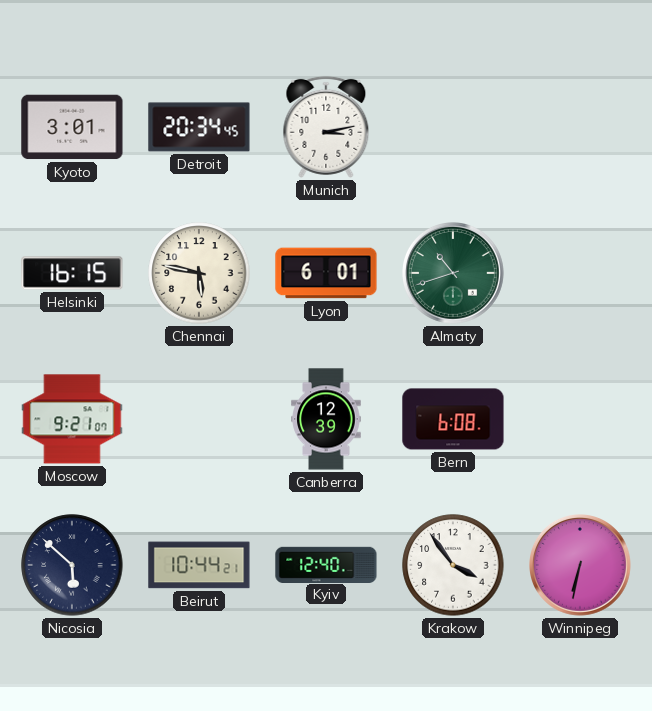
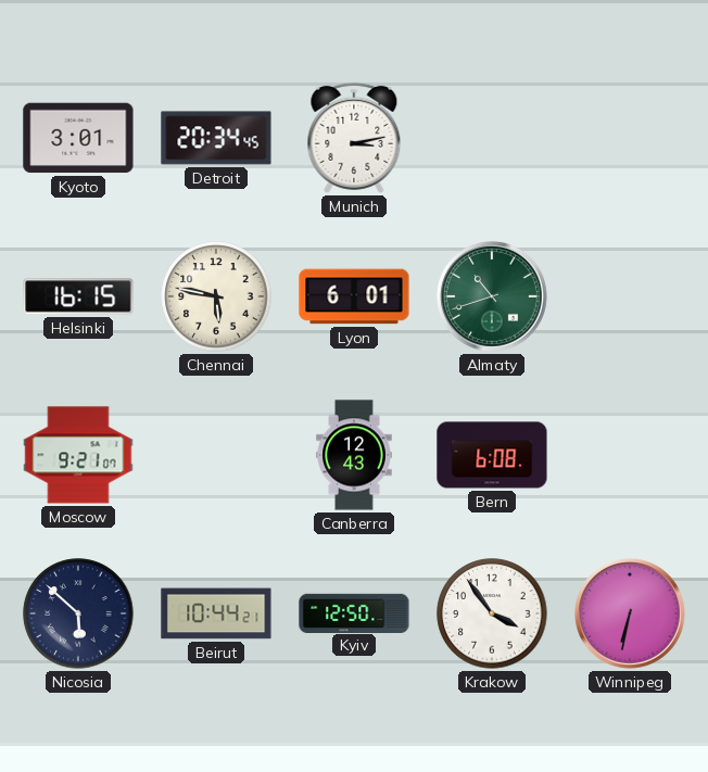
Canberra: 12:39 -> 12:43
Kyiv: 12:40 -> 12:50
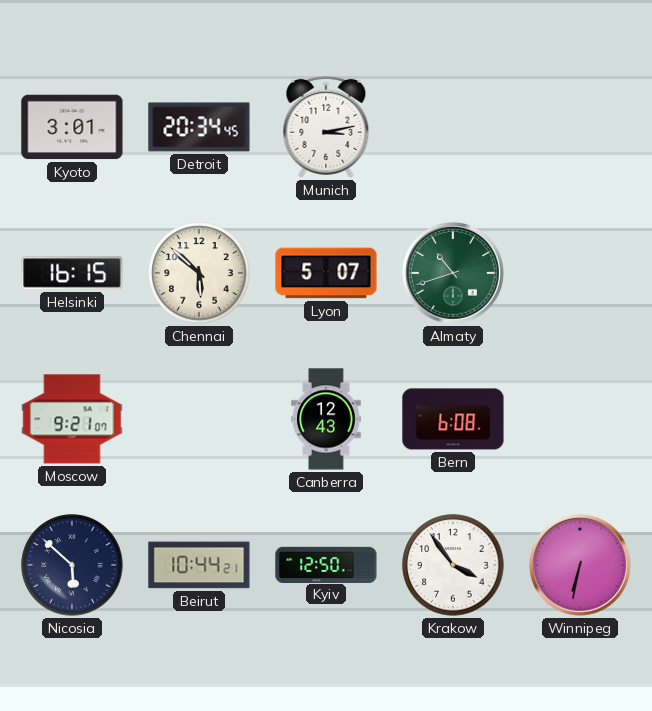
Chennai: 5:47 -> 5:52
Lyon: 6:01 -> 5:07
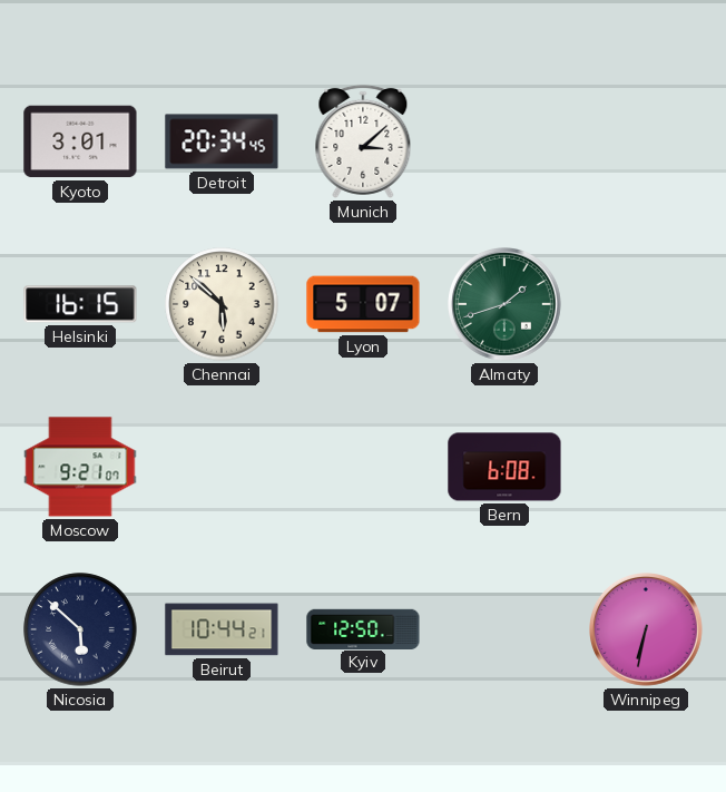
Munich: 3:13 -> 3:08
Almaty: 10:42 -> 1:42
Canberra: 12:43 -> none
Krakow: 3:54 -> none
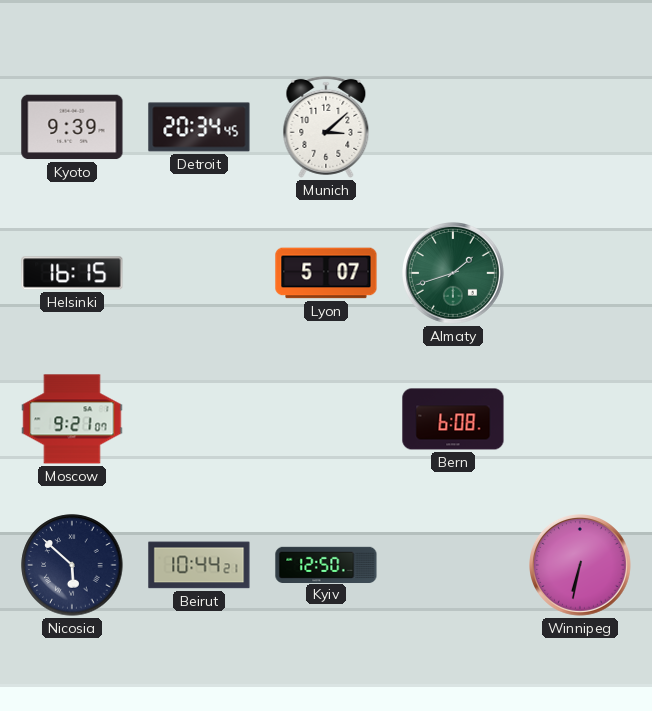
Kyoto: 3:01 -> 9:39
Chennai: 5:52 -> none
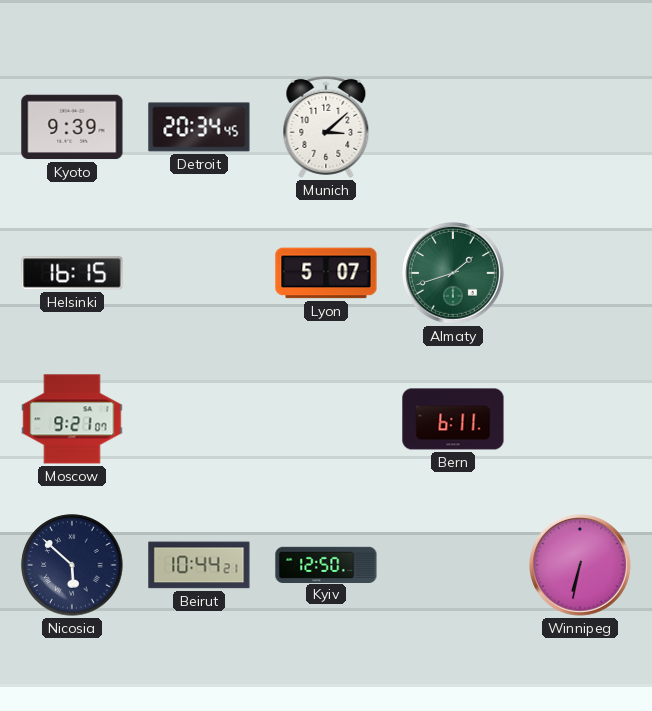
Bern: 6:08 -> 6:11
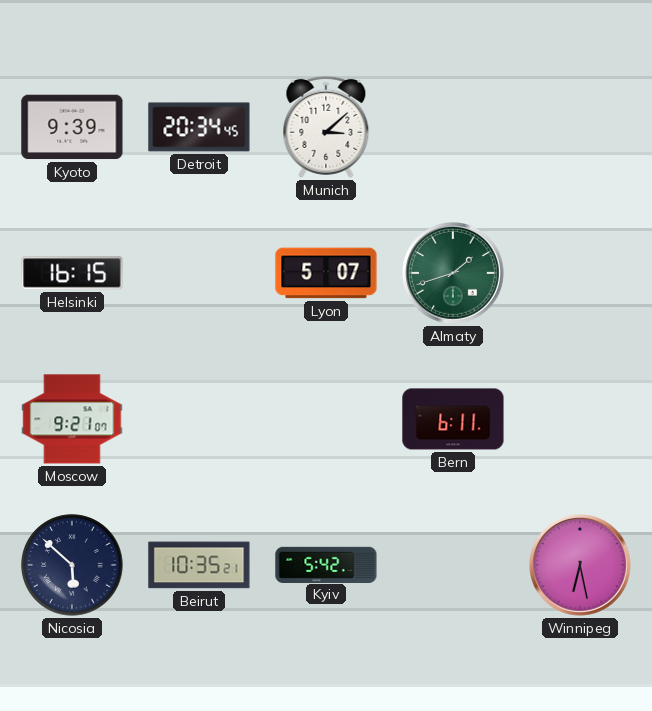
Beirut: 10:44 -> 10:35
Kyiv: 12:50 -> 5:42
Winnipeg: 6:32 -> 6:28
